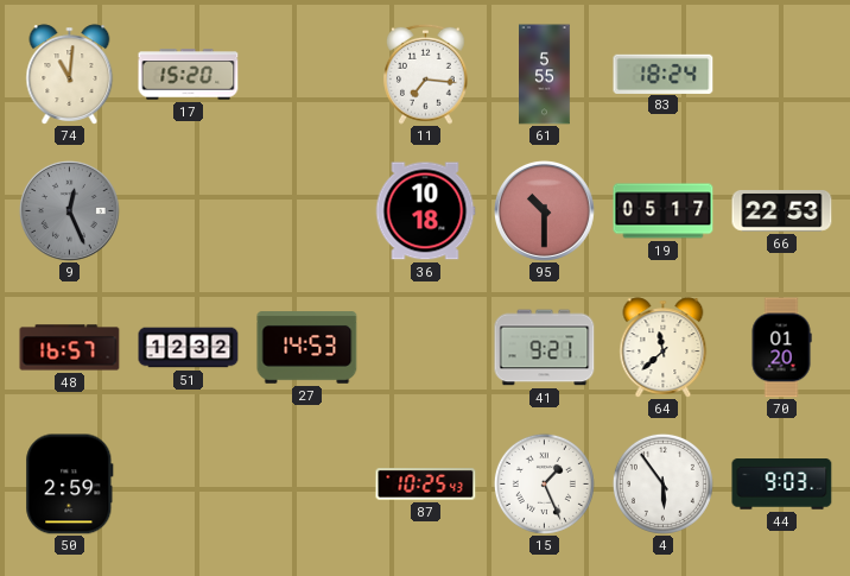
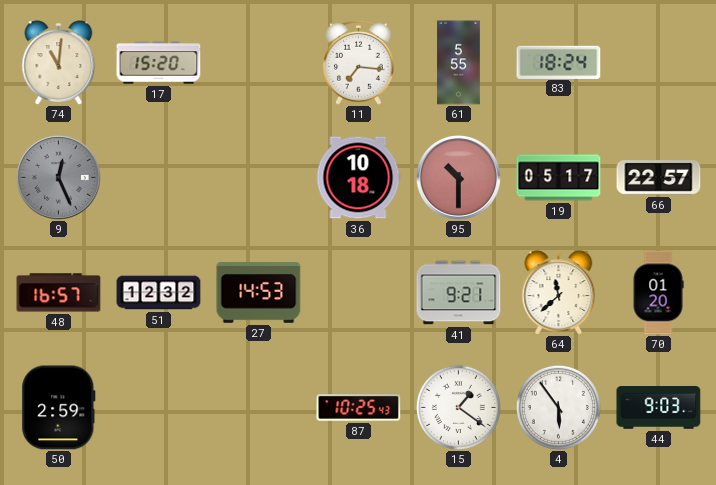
66: 22:53 -> 22:57
15: 1:26 -> 1:21
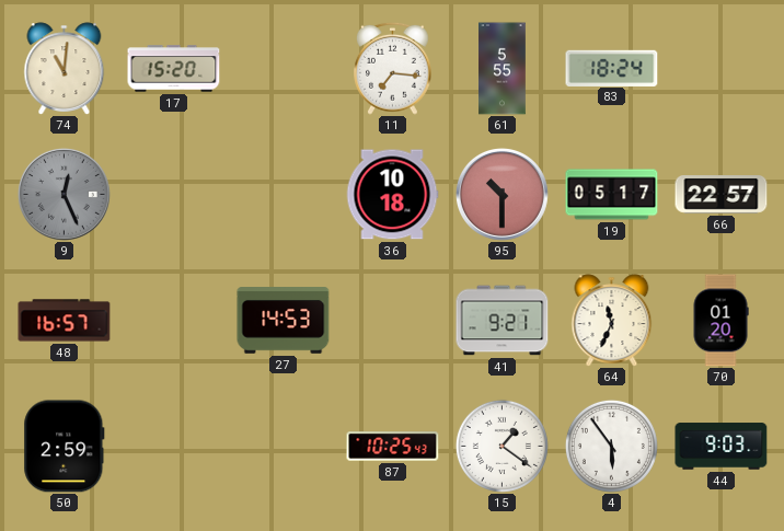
51: 12:32 -> none
64: 11:38 -> 11:34
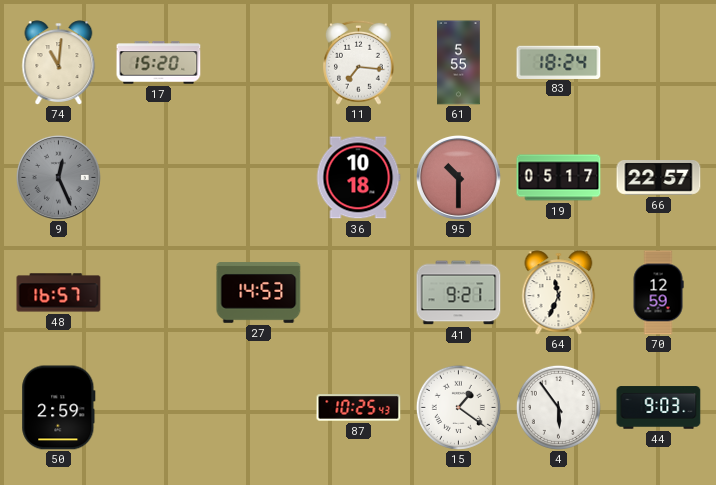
70: 01:20 -> 12:59
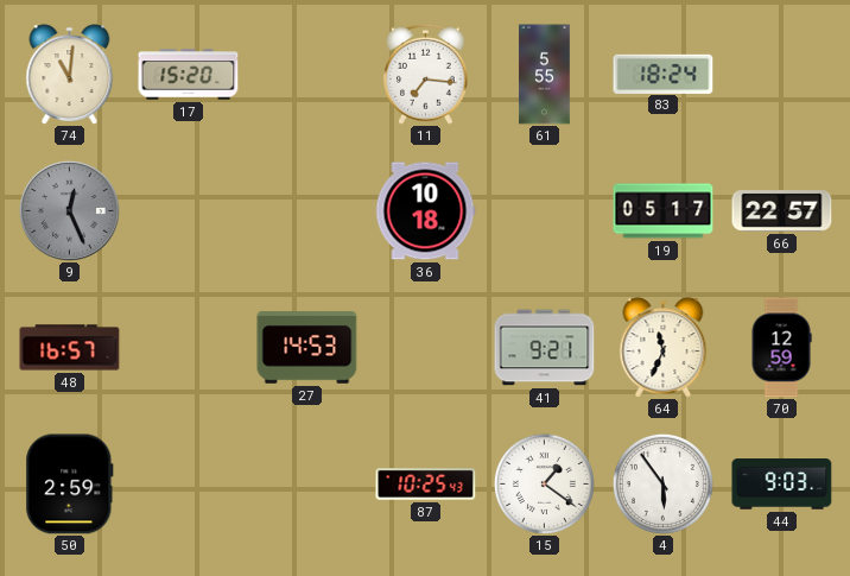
95: 10:30 -> none
